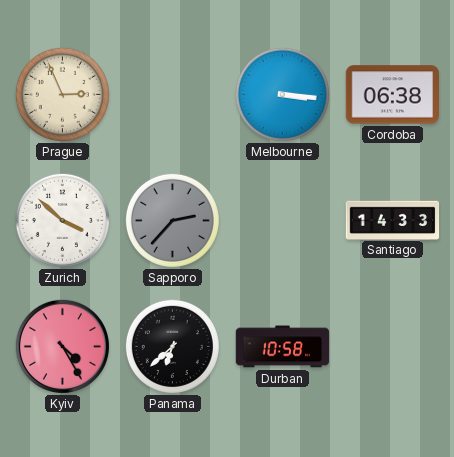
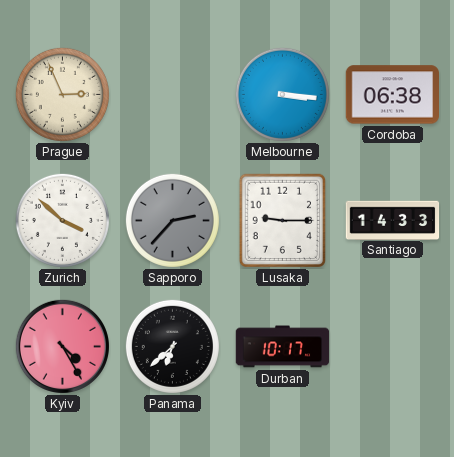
Lusaka: none -> 9:15
Durban: 10:58 -> 10:17
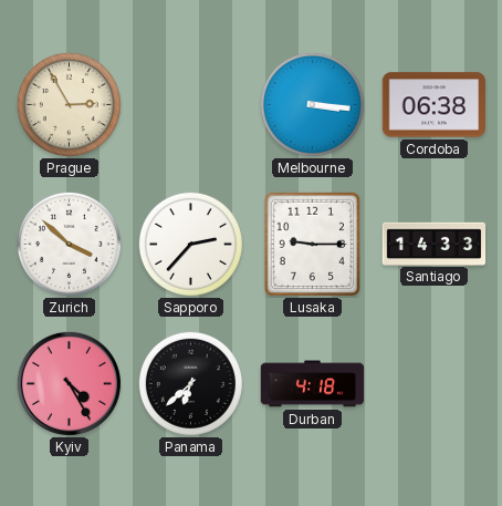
Prague: 2:56 -> 2:55
Sapporo dial: grey -> white
Durban: 10:17 -> 4:18
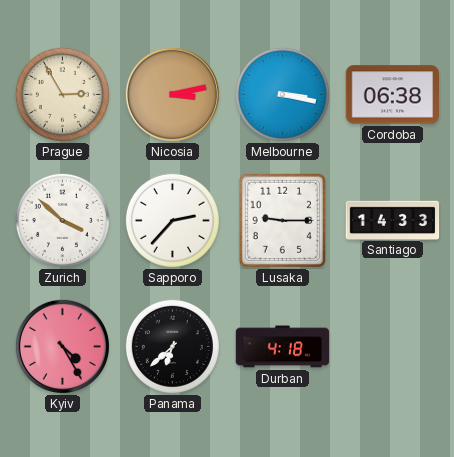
Nicosia: none -> 3:13
Melbourne: 3:16 -> 3:17
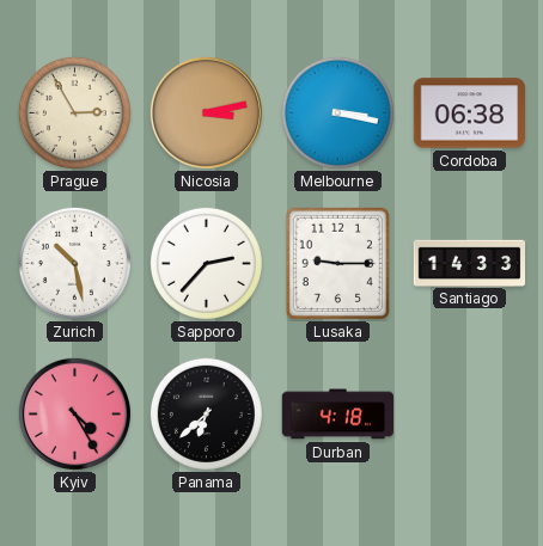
Zurich: 3:52 -> 10:28
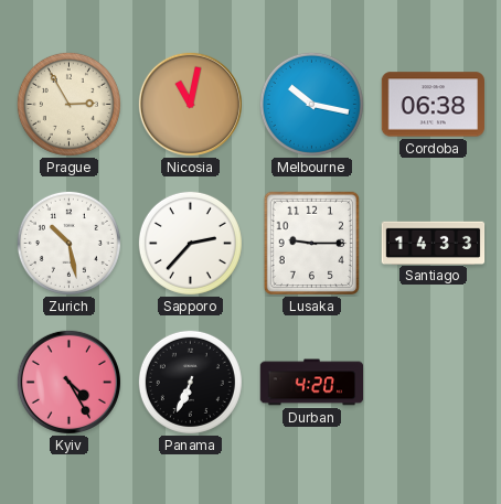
Nicosia: 3:13 -> 11:02
Melbourne: 3:17 -> 10:17
Panama: 6:38 -> 6:34
Durban: 4:18 -> 4:20
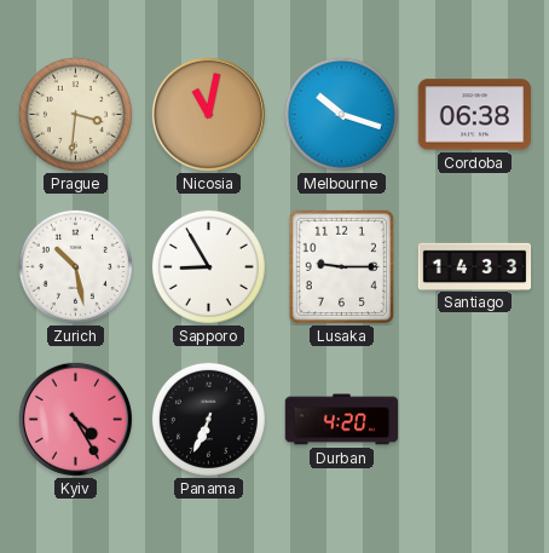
Prague: 2:55 -> 3:31
Melbourne: 10:17 -> 10:18
Sapporo: 2:37 -> 8:55
